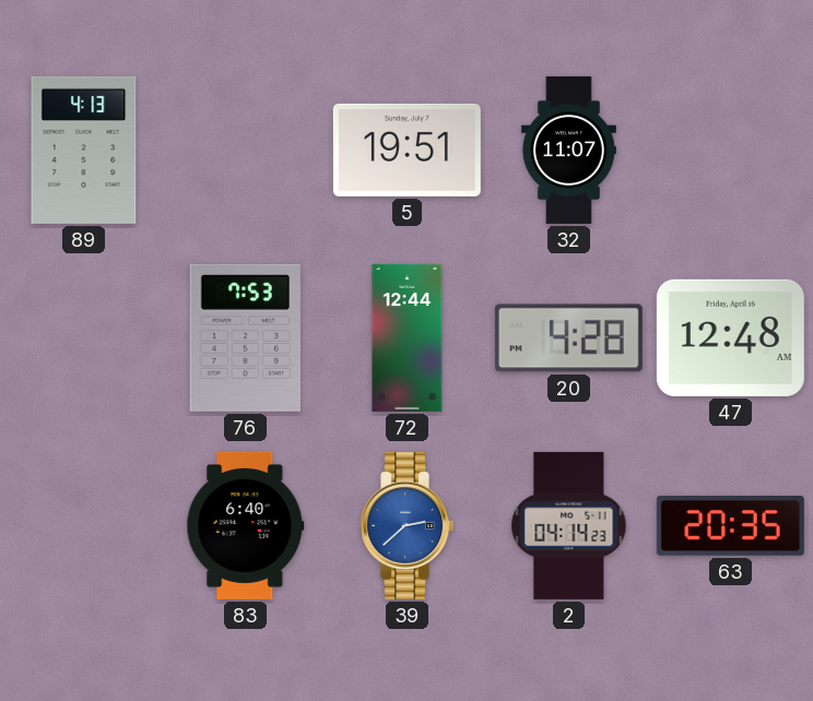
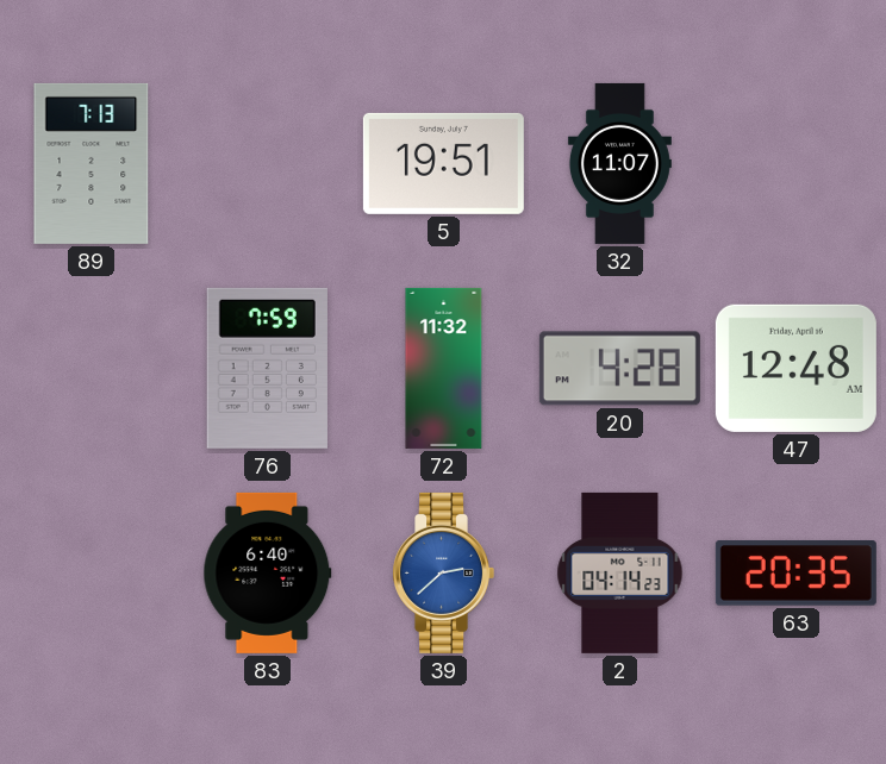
89: 4:13 -> 7:13
76: 7:53 -> 7:59
72: 12:44 -> 11:32
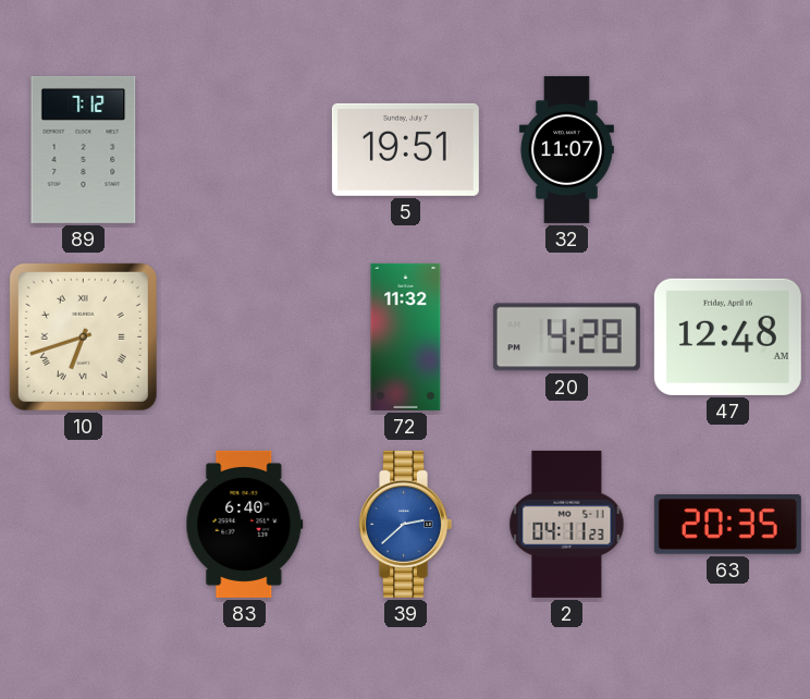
89: 7:13 -> 7:12
10: none -> 6:42
76: 7:59 -> none
2: 04:14 -> 04:11
